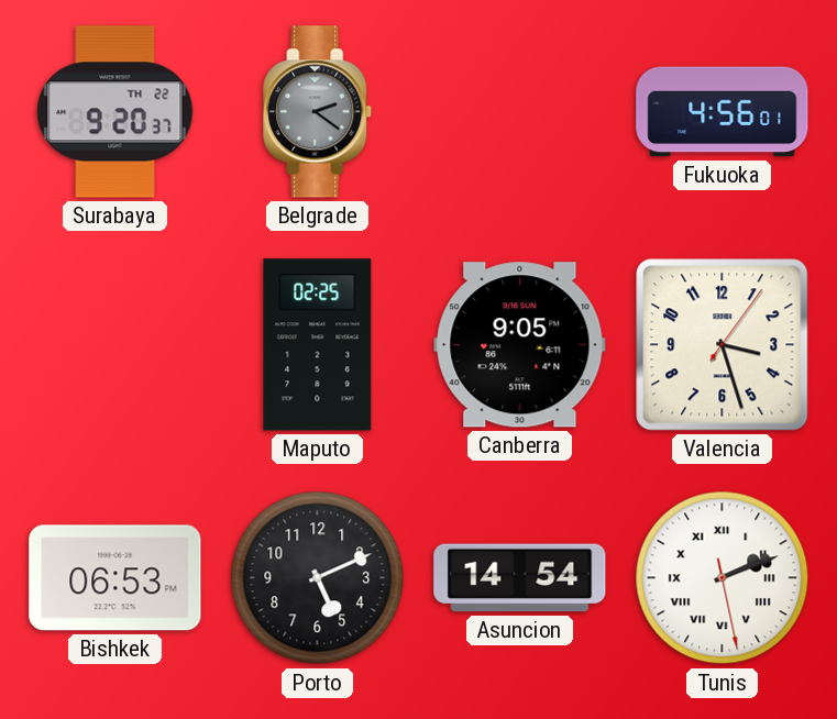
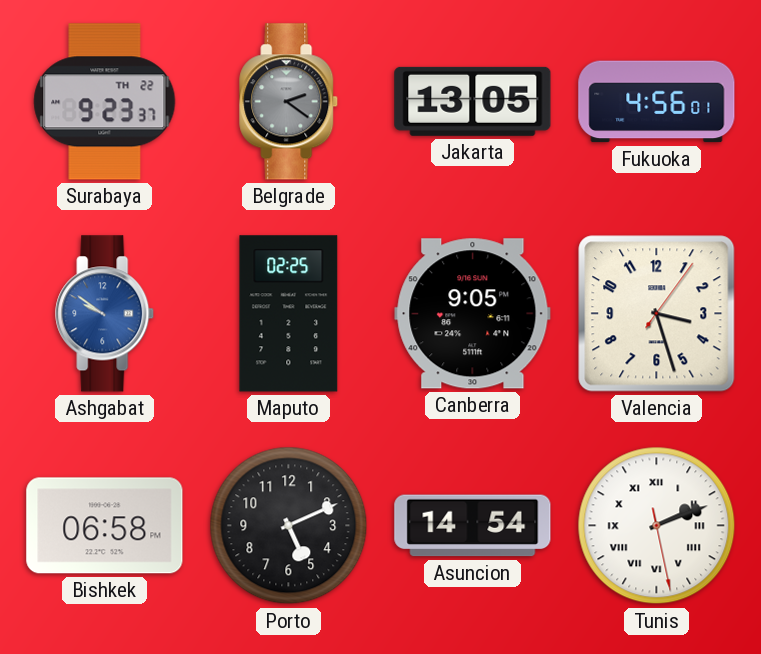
Surabaya: 9:20 -> 9:23
Jakarta: none -> 13:05
Ashgabat: none -> 9:51
Bishkek: 06:53 -> 06:58
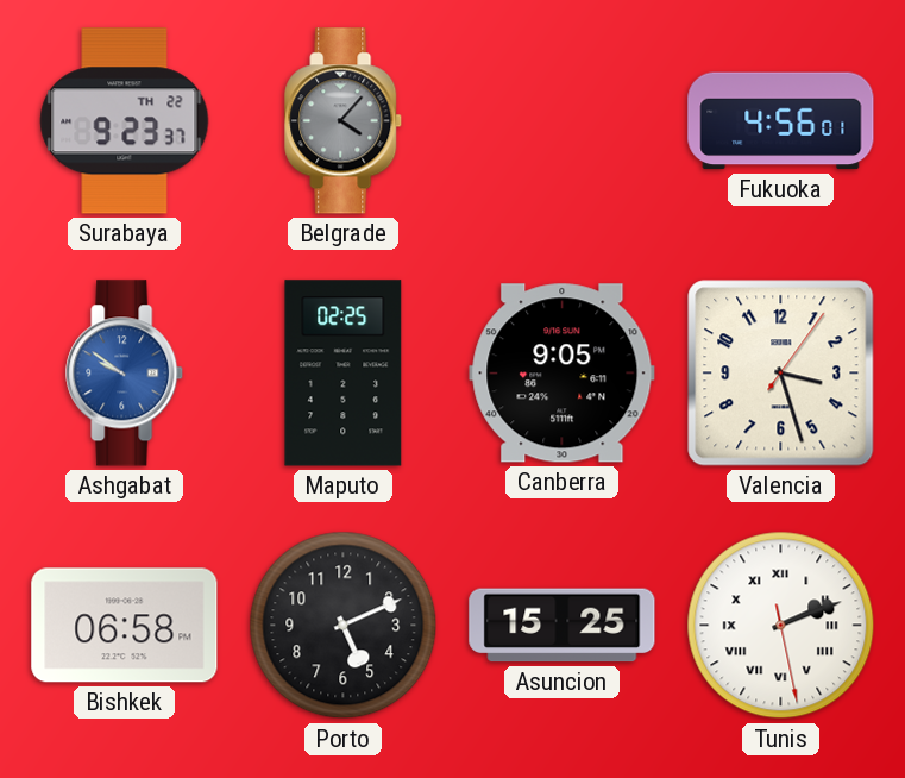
Belgrade: 2:21 -> 4:07
Jakarta: 13:05 -> none
Asuncion: 14:54 -> 15:25
